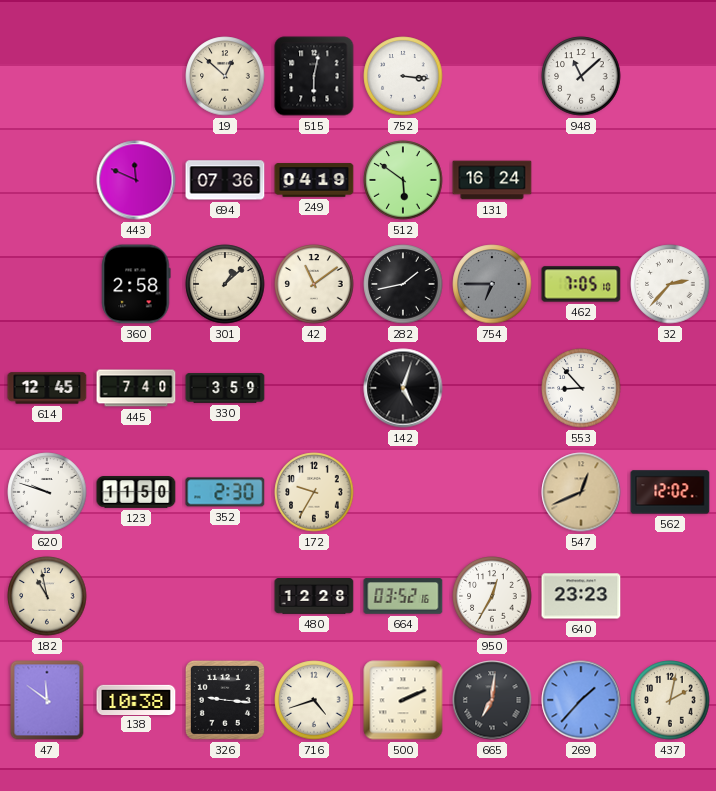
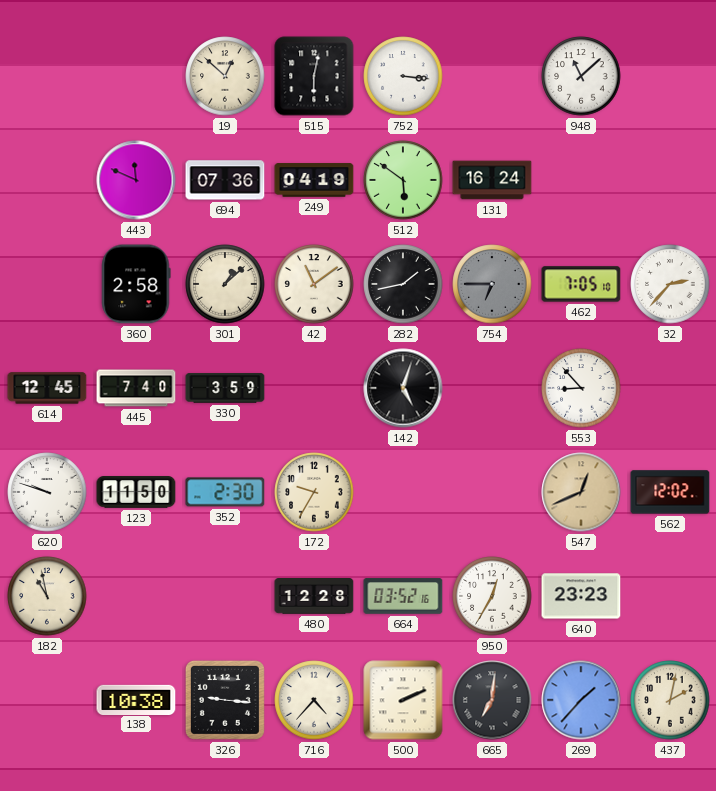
47: 11:51 -> none
716: 4:42 -> 4:37
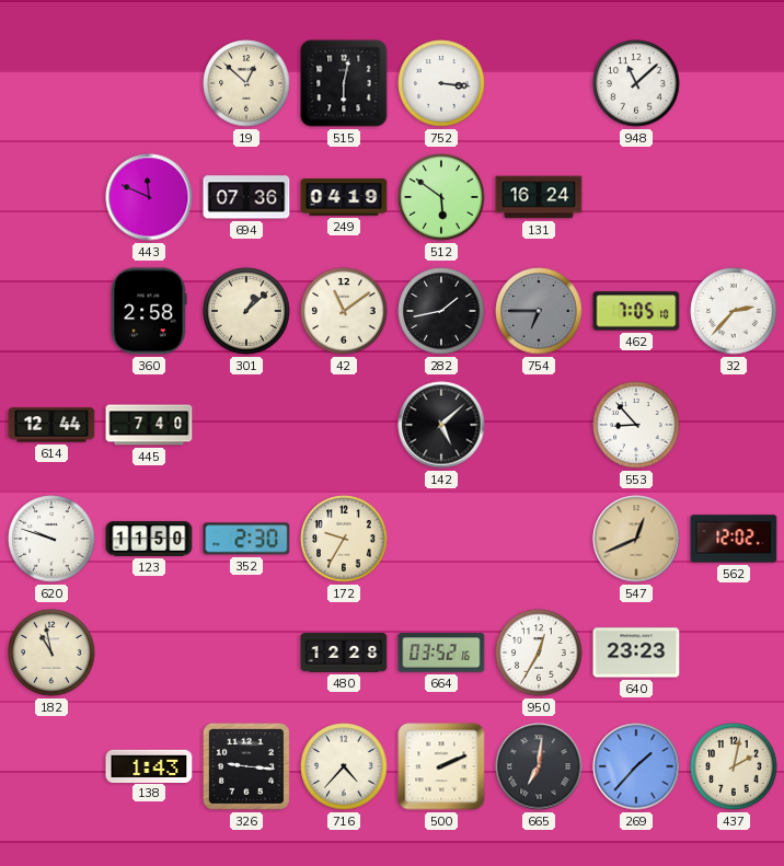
614: 12:45 -> 12:44
330: 3:59 -> none
142: 5:03 -> 5:08
138: 10:38 -> 1:43
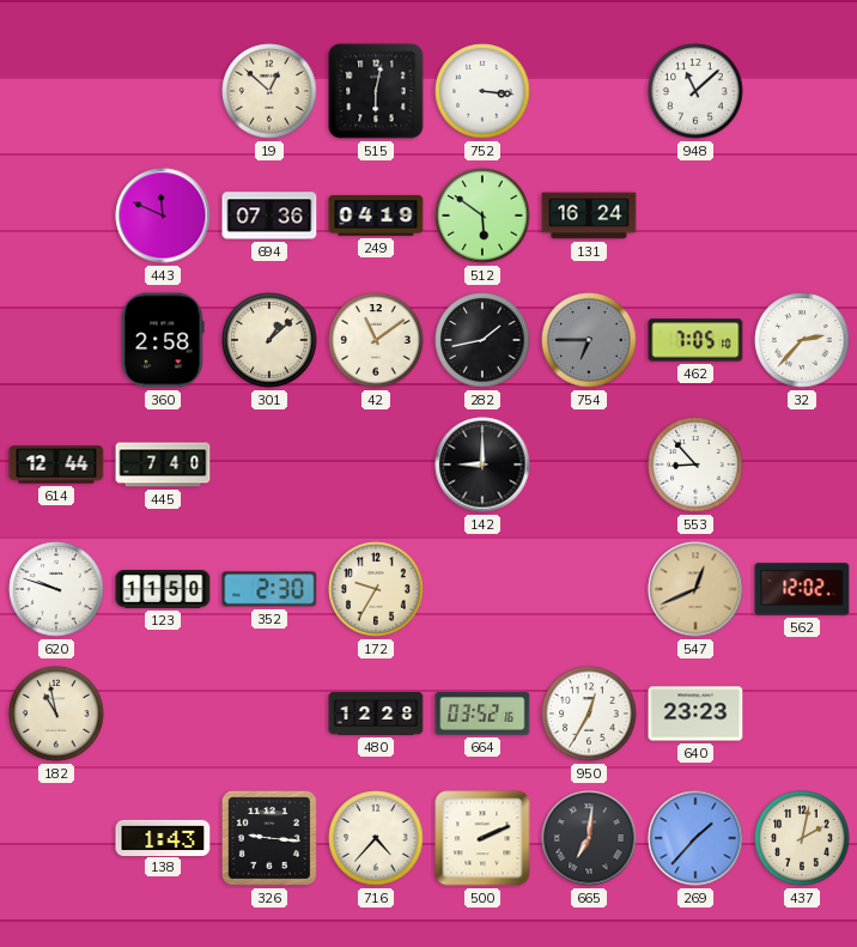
142: 5:08 -> 9:00
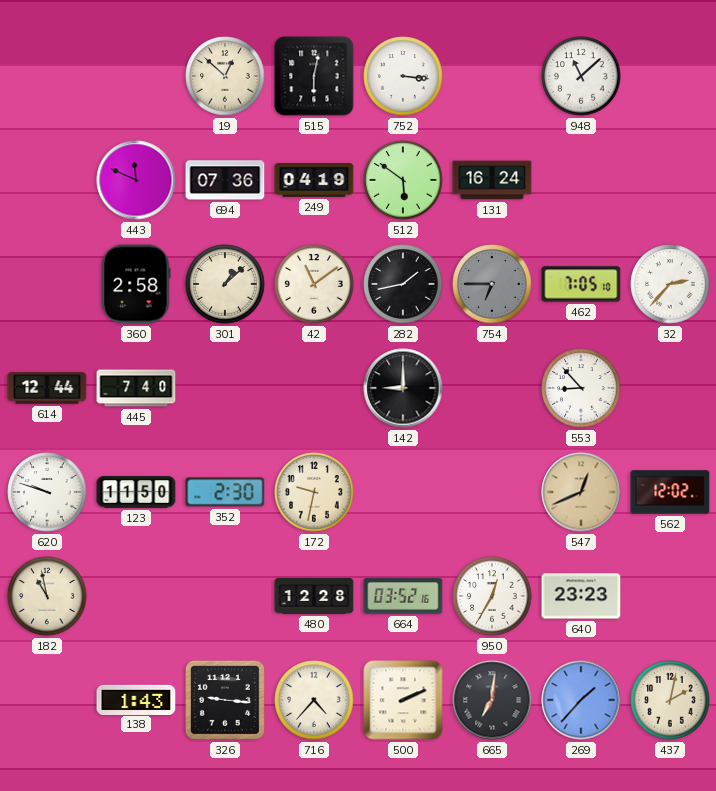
172: 9:35 -> 9:32
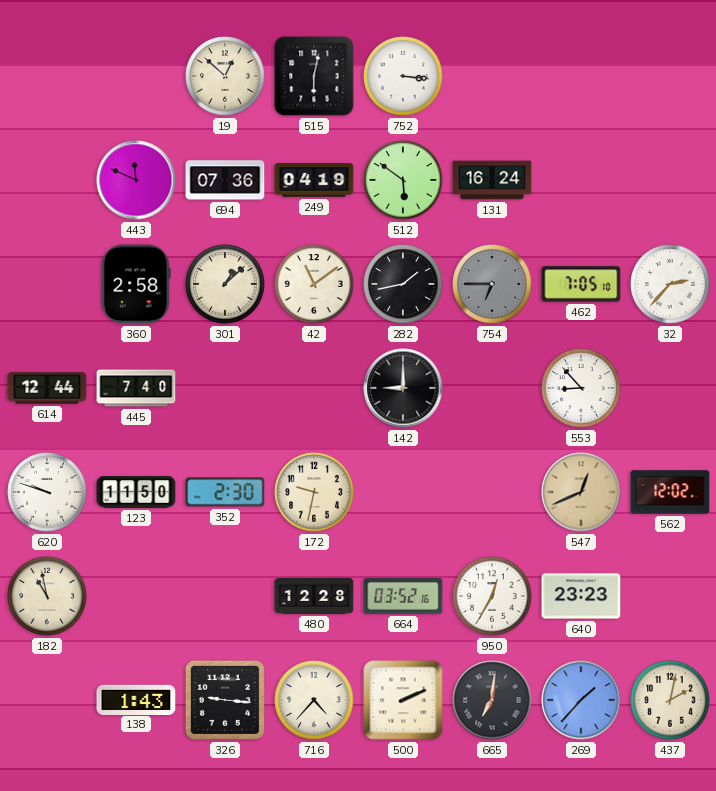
948: 11:08 -> none
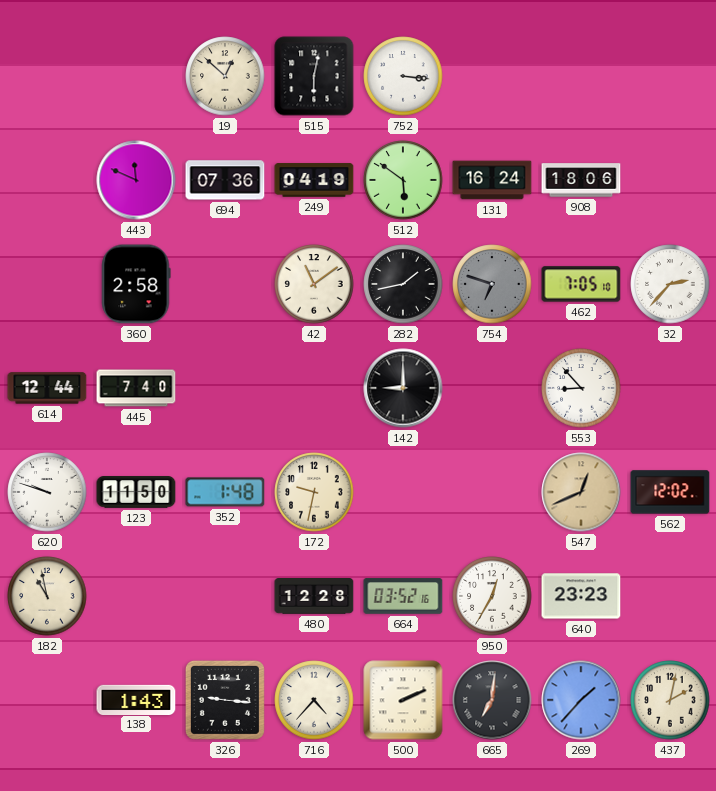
908: none -> 18:06
301: 1:08 -> none
754: 6:45 -> 6:48
352: 2:30 -> 1:48
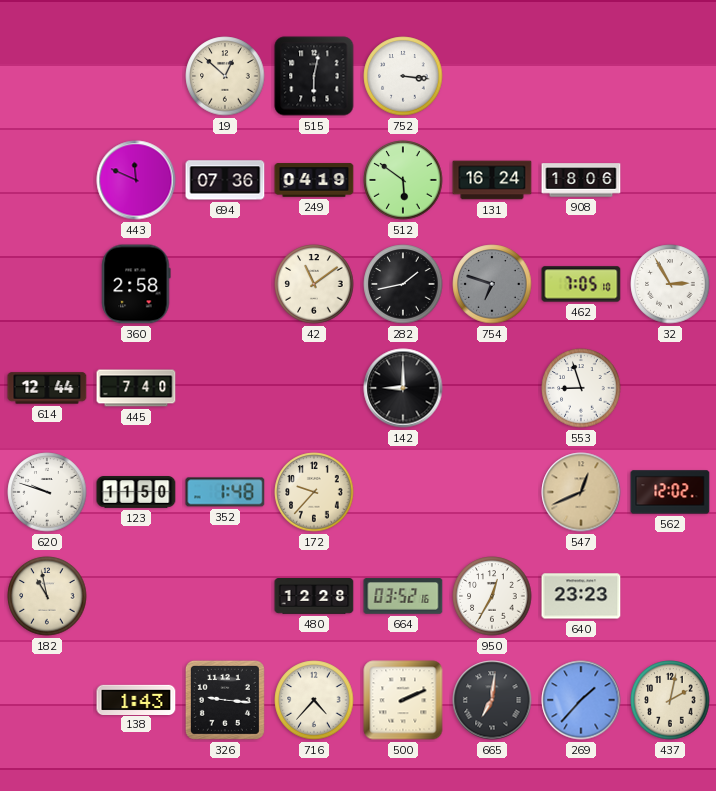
32: 2:37 -> 2:55
553: 8:53 -> 8:57
172: 9:32 -> 9:37
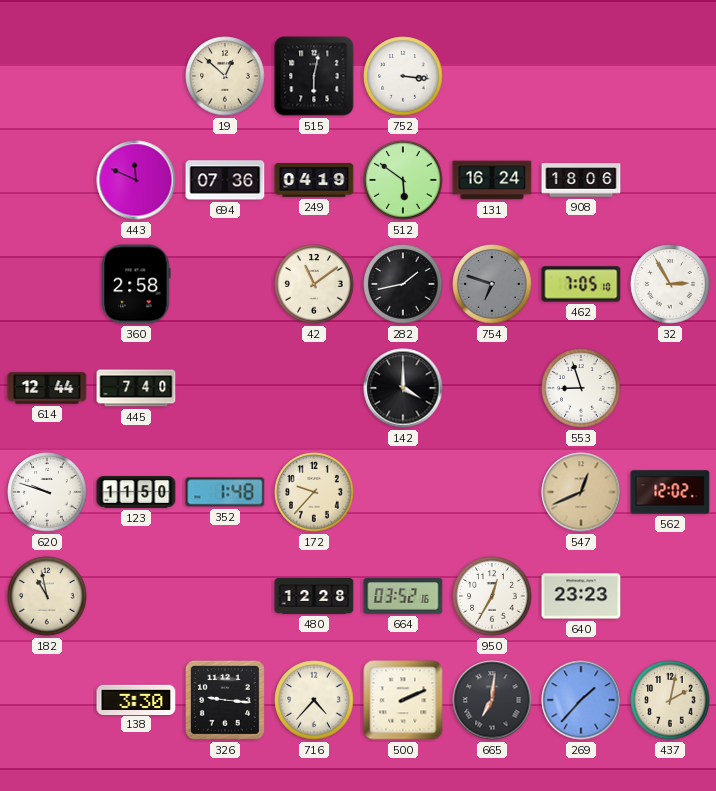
142: 9:00 -> 4:00
138: 1:43 -> 3:30
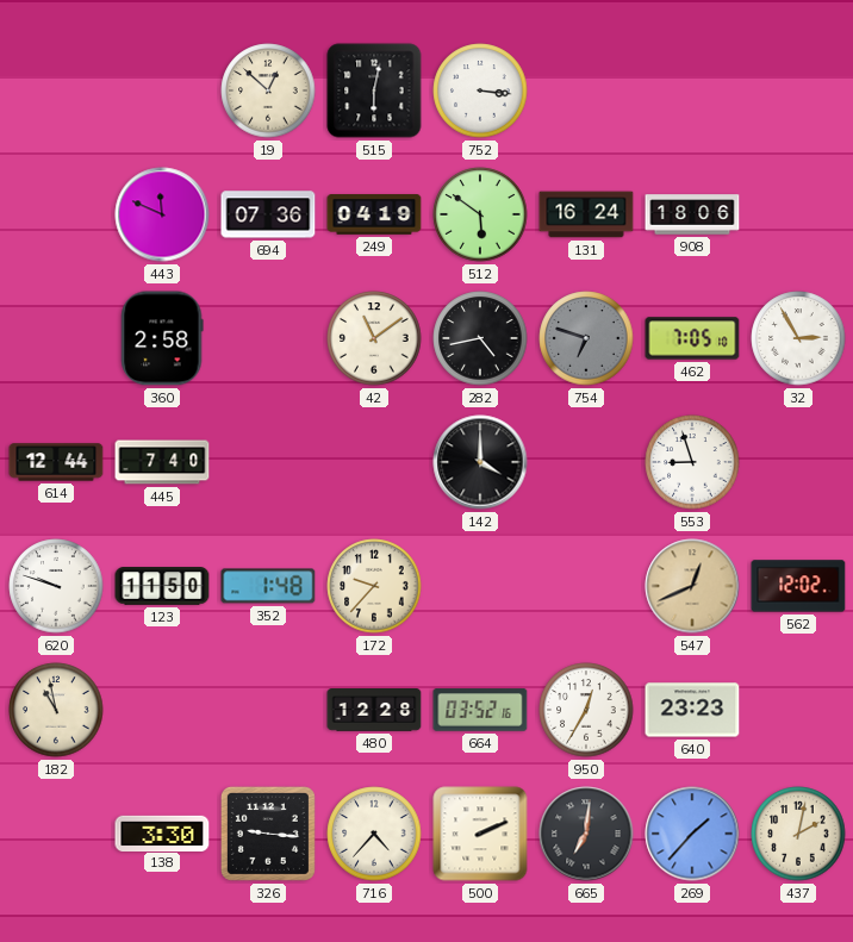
282: 1:43 -> 4:43
